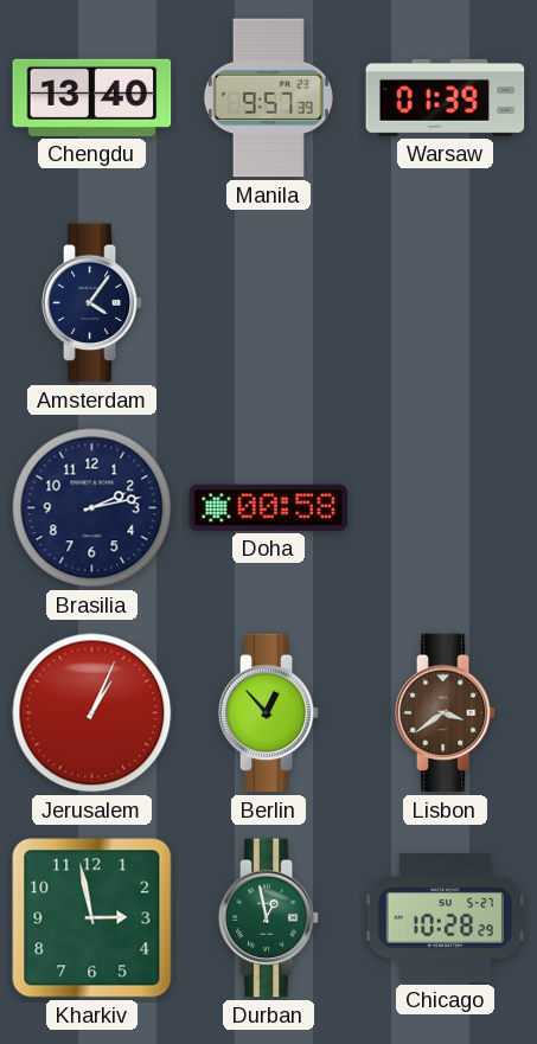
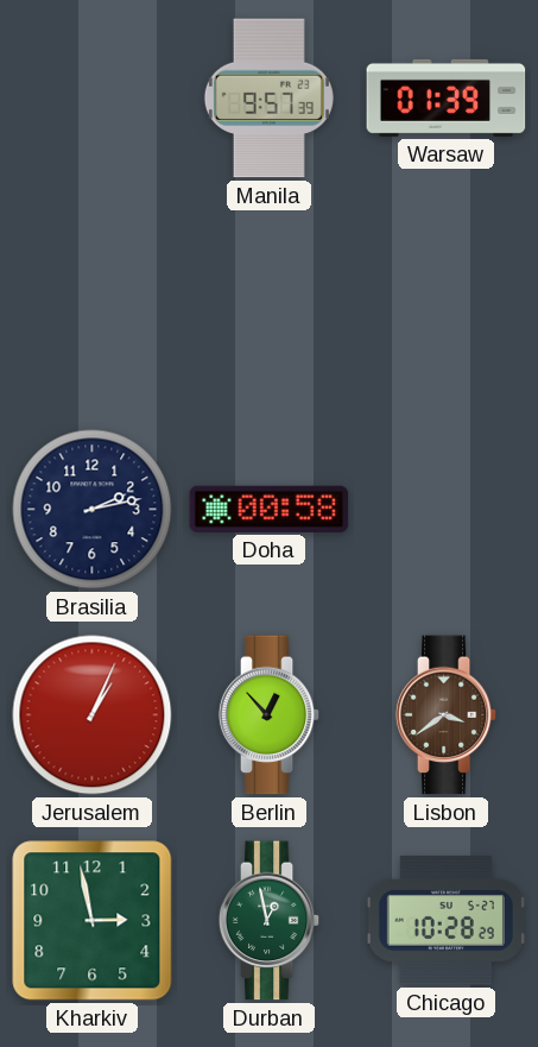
Chengdu: 13:40 -> none
Amsterdam: 4:06 -> none
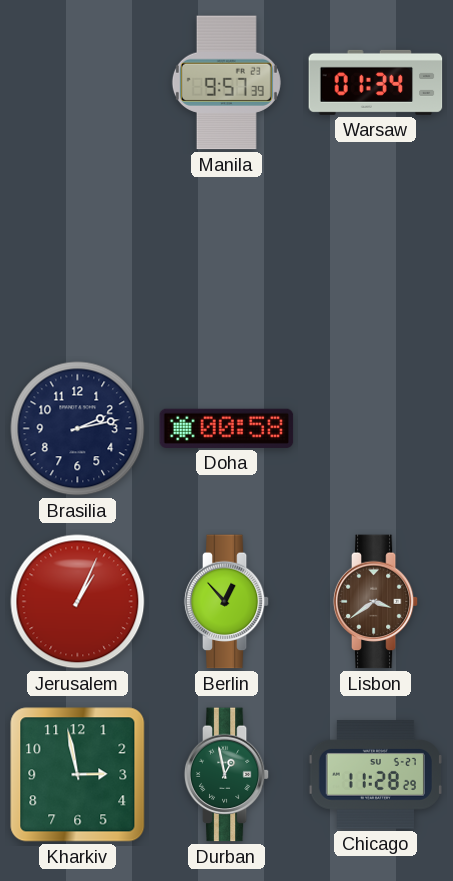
Warsaw: 01:39 -> 01:34
Chicago: 10:28 -> 11:28
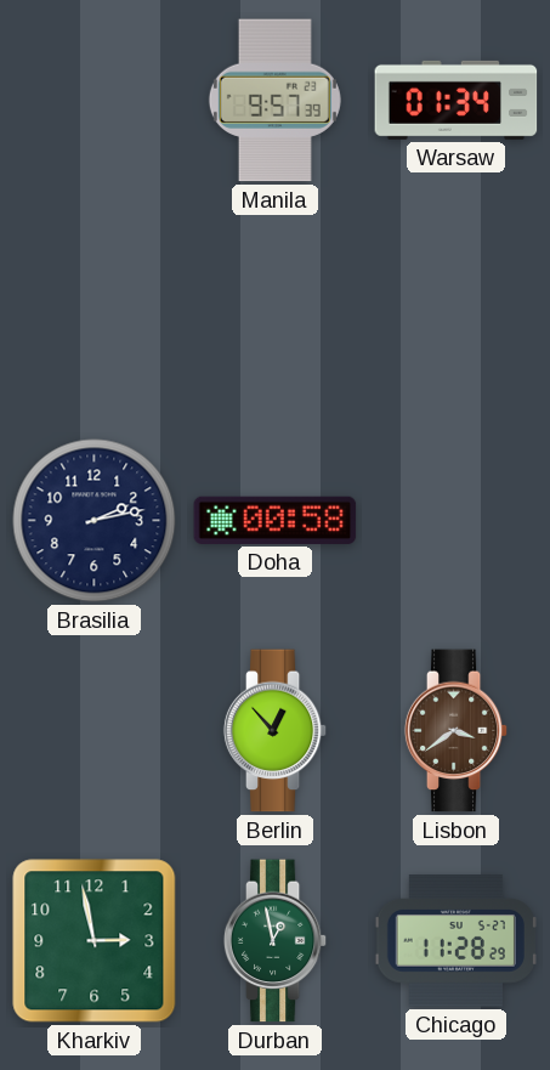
Jerusalem: 1:04 -> none
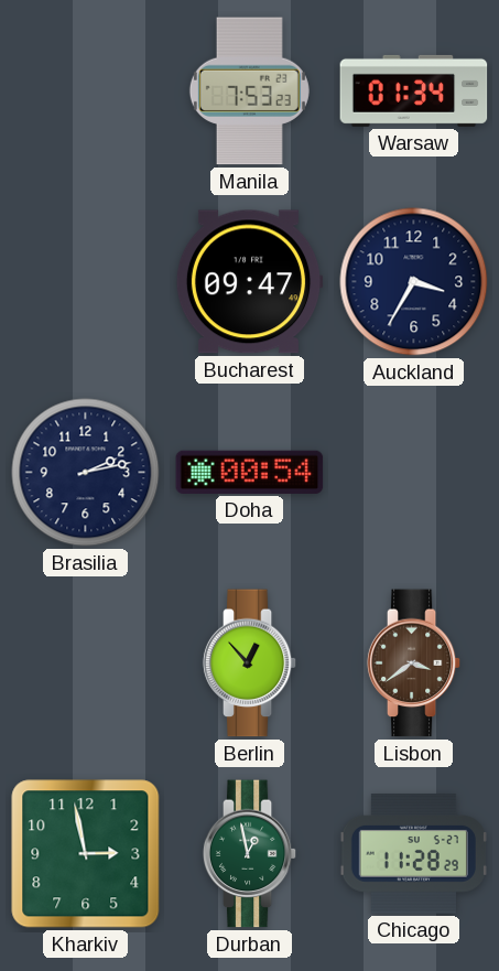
Manila: 9:57 -> 7:53
Bucharest: none -> 09:47
Auckland: none -> 3:35
Doha: 00:58 -> 00:54
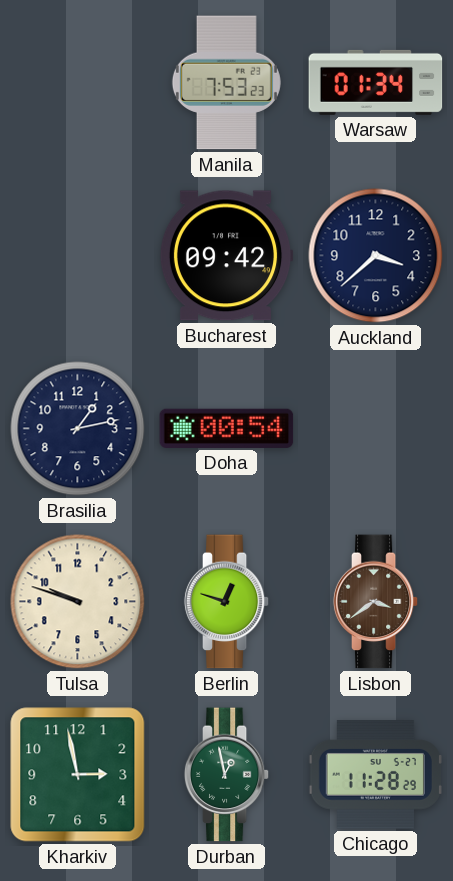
Bucharest: 09:47 -> 09:42
Auckland: 3:35 -> 3:38
Brasilia: 2:13 -> 1:13
Tulsa: none -> 9:48
Berlin: 12:53 -> 12:48
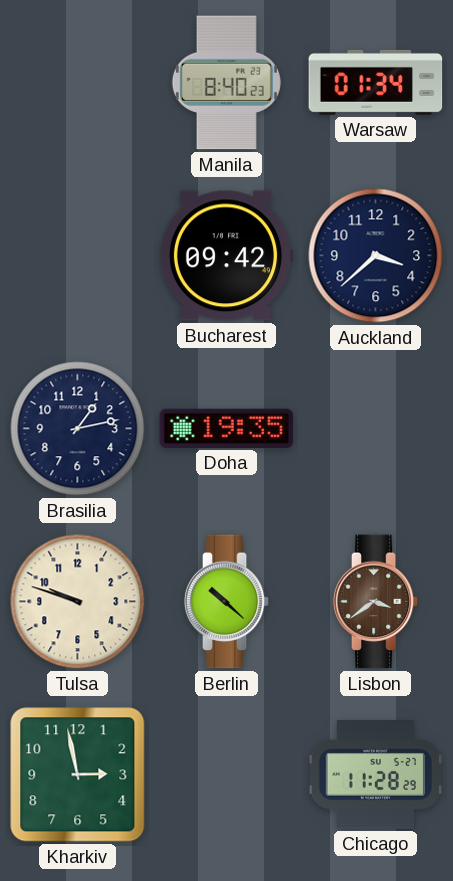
Manila: 7:53 -> 8:40
Doha: 00:54 -> 19:35
Berlin: 12:48 -> 10:22
Durban: 12:58 -> none
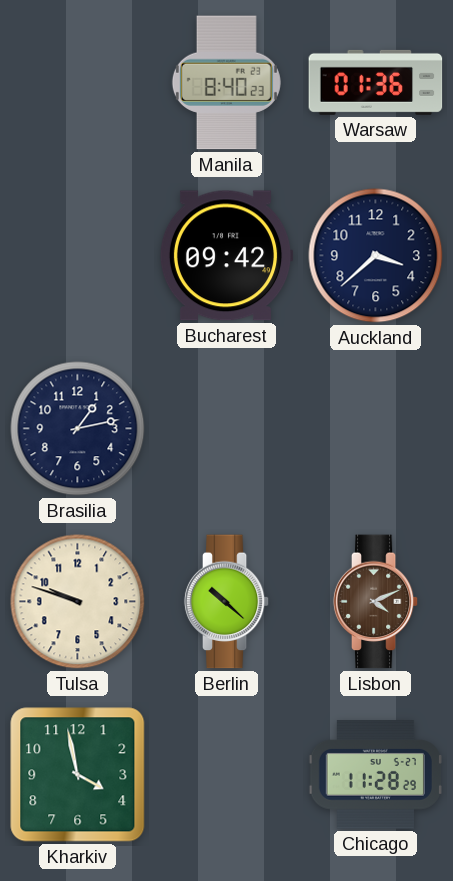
Warsaw: 01:34 -> 01:36
Doha: 19:35 -> none
Lisbon: 3:39 -> 4:11
Kharkiv: 2:58 -> 3:58
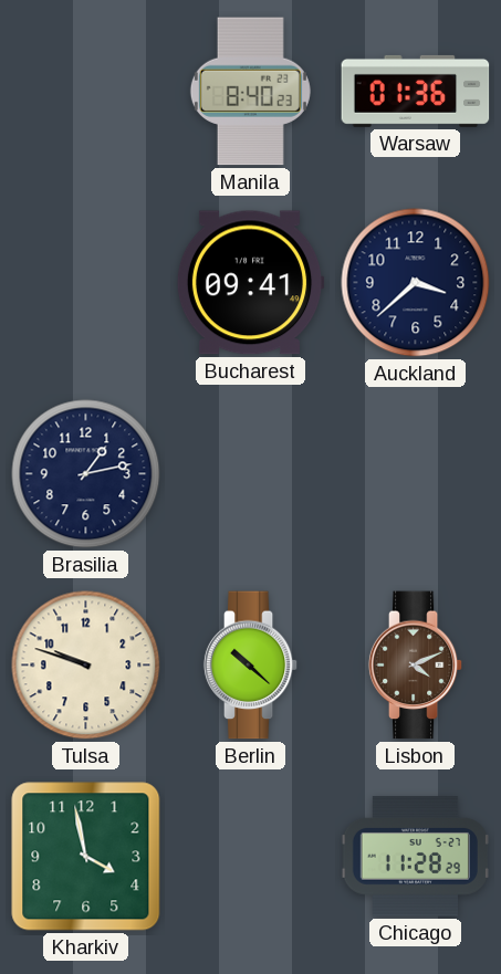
Bucharest: 09:42 -> 09:41
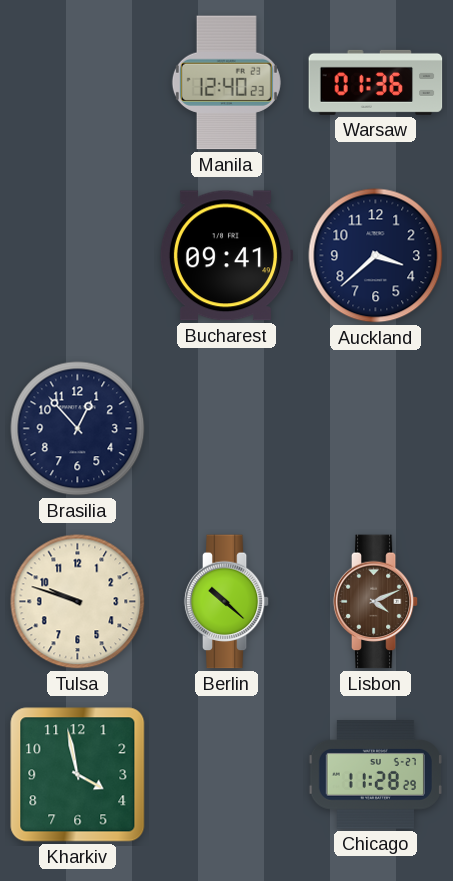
Manila: 8:40 -> 12:40
Brasilia: 1:13 -> 12:53
